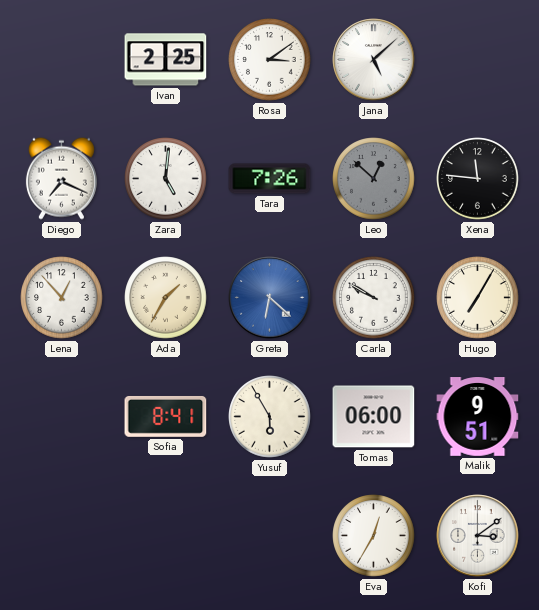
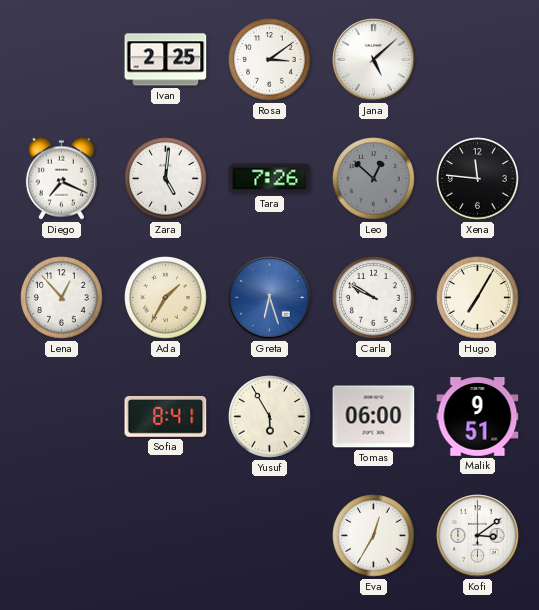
Greta: 6:22 -> 6:27
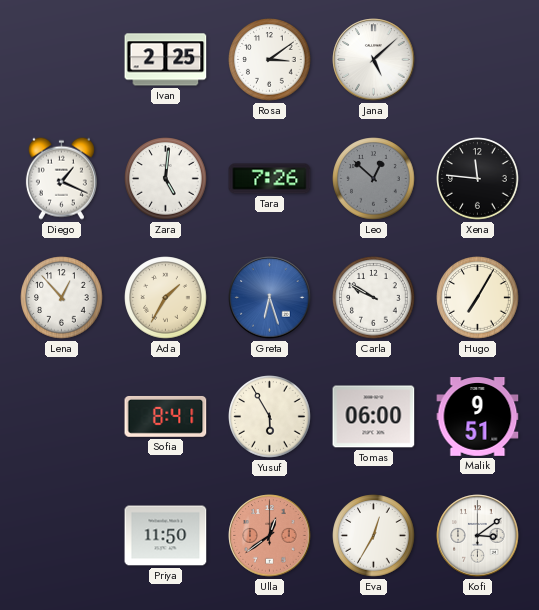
Diego: 7:19 -> 1:19
Priya: none -> 11:50
Ulla: none -> 12:39
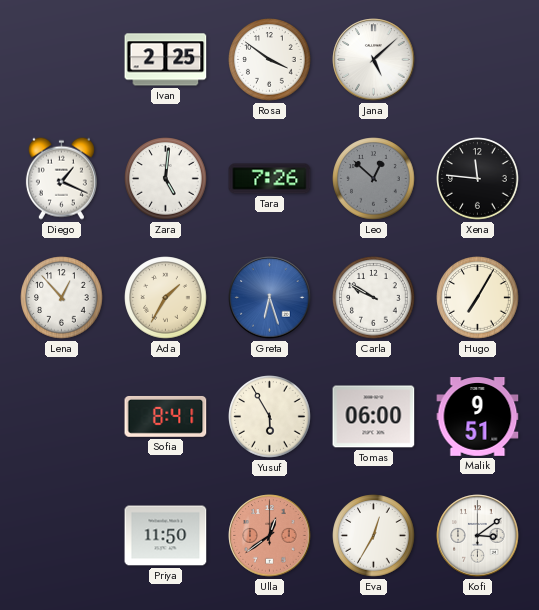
Rosa: 3:09 -> 3:51
